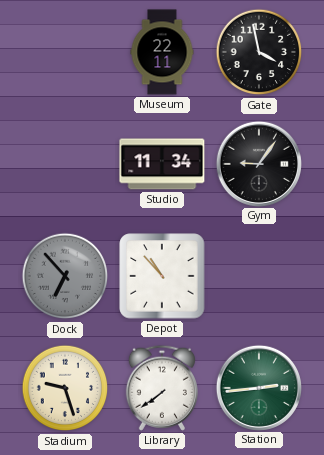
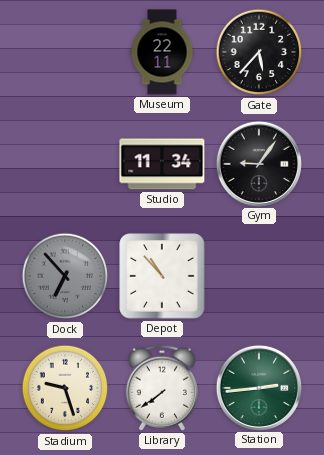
Gate: 3:58 -> 5:37
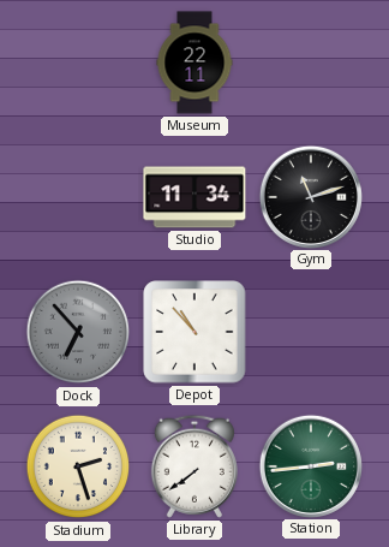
Gate: 5:37 -> none
Gym: 9:06 -> 11:12
Stadium: 9:27 -> 2:27
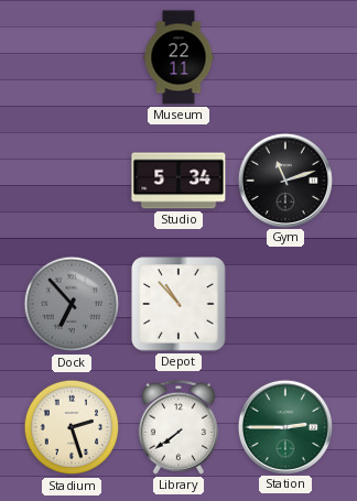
Studio: 11:34 -> 5:34
Station: 2:44 -> 2:45
